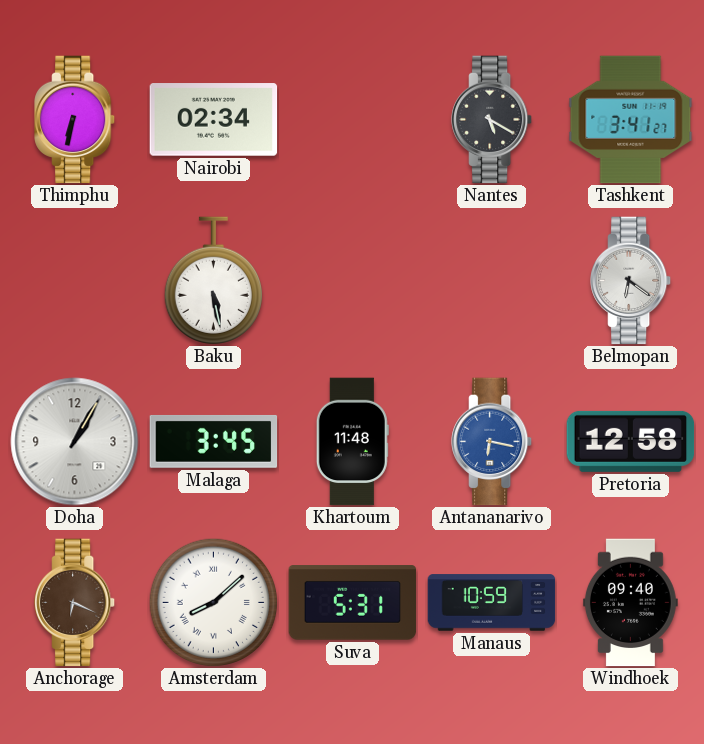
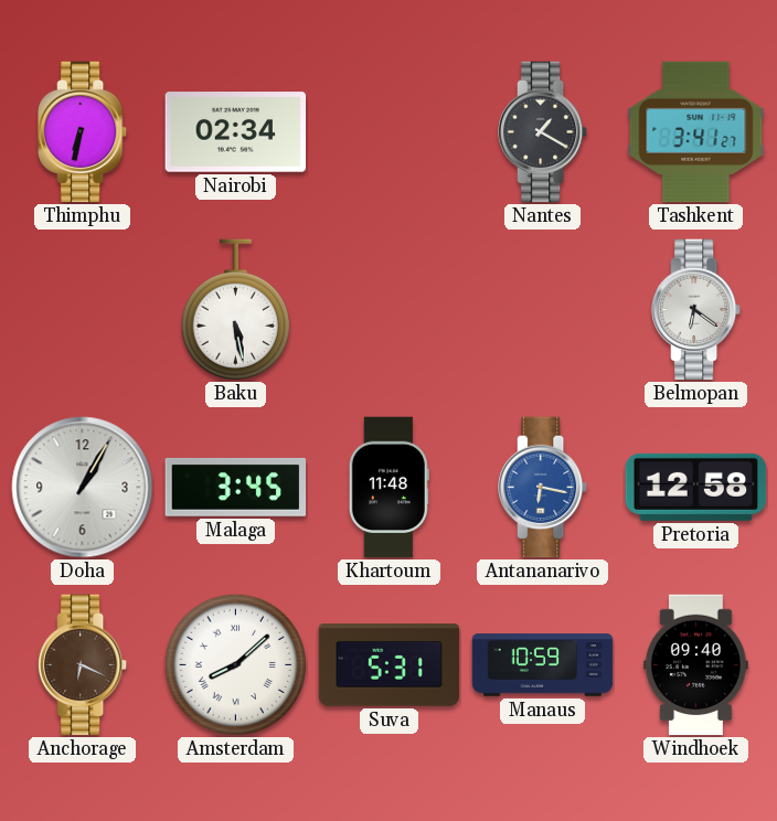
Nantes: 5:20 -> 1:20
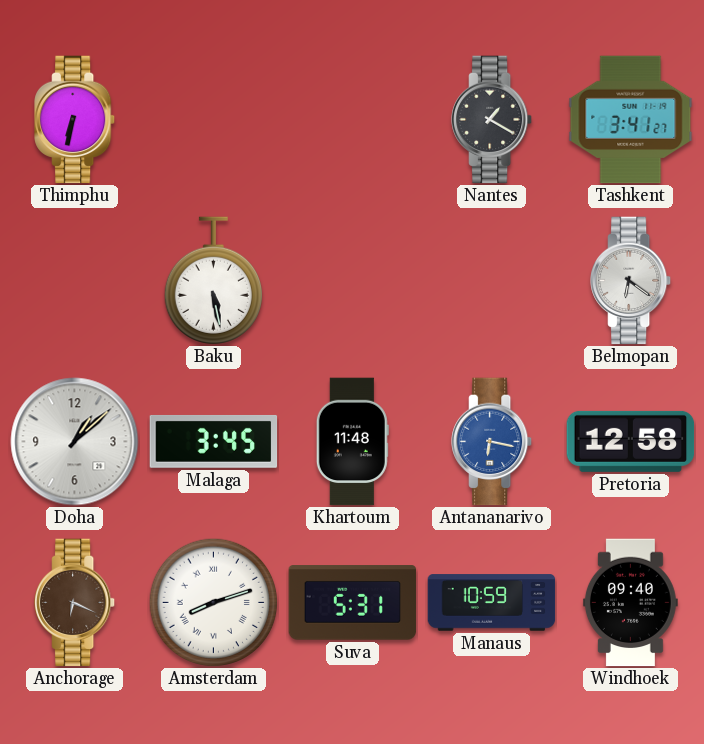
Nairobi: 02:34 -> none
Doha: 1:05 -> 1:08
Amsterdam: 8:08 -> 8:12
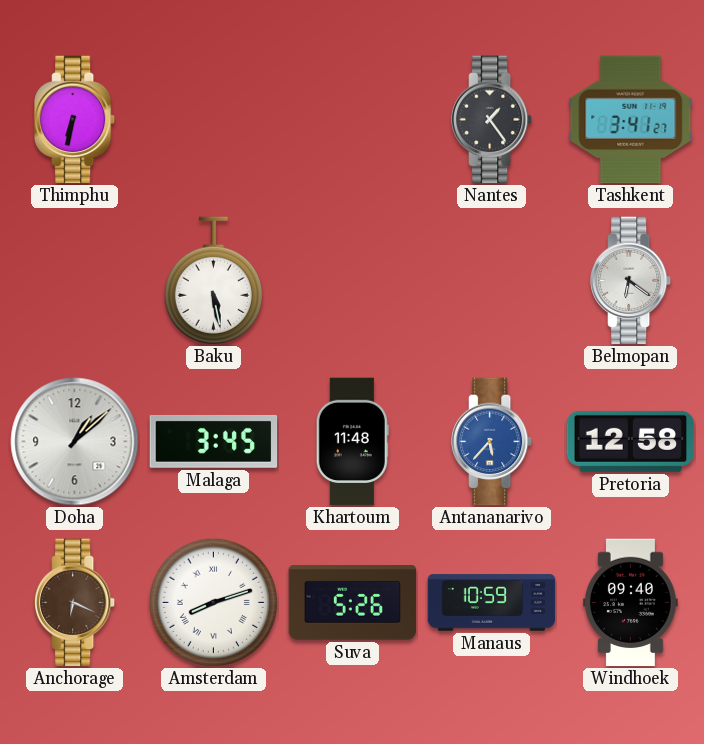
Nantes: 1:20 -> 1:24
Antananarivo: 6:17 -> 5:37
Suva: 5:31 -> 5:26
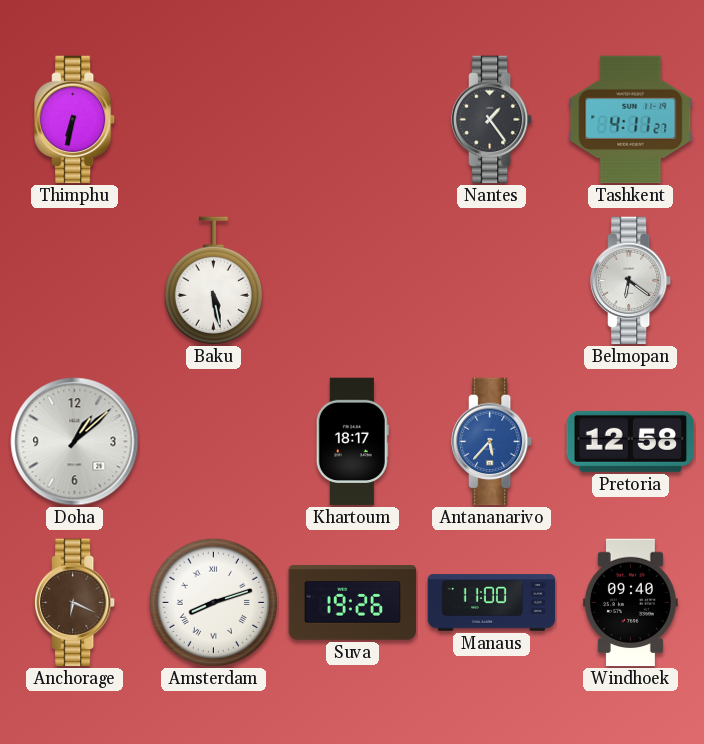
Tashkent: 3:41 -> 4:11
Malaga: 3:45 -> none
Khartoum: 11:48 -> 18:17
Suva: 5:26 -> 19:26
Manaus: 10:59 -> 11:00
